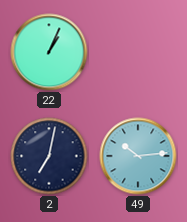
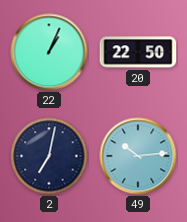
20: none -> 22:50
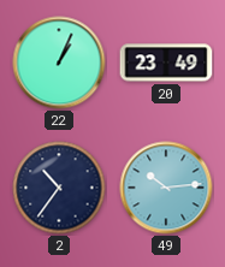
20: 22:50 -> 23:49
2: 7:02 -> 10:36
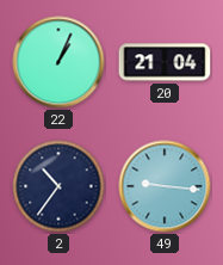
20: 23:49 -> 21:04
49: 10:14 -> 9:16
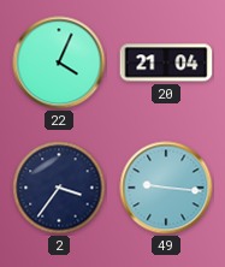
22: 1:04 -> 4:04
2: 10:36 -> 3:36
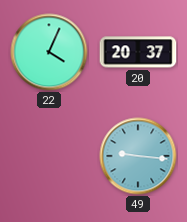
20: 21:04 -> 20:37
2: 3:36 -> none
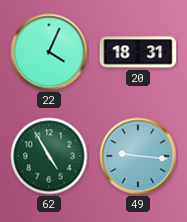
20: 20:37 -> 18:31
62: none -> 4:55
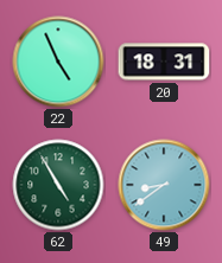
22: 4:04 -> 4:56
49: 9:16 -> 8:39
